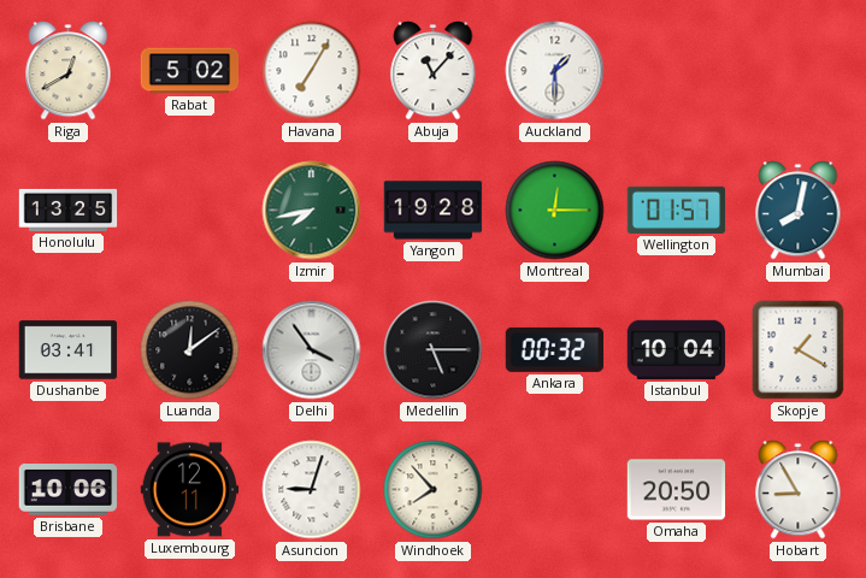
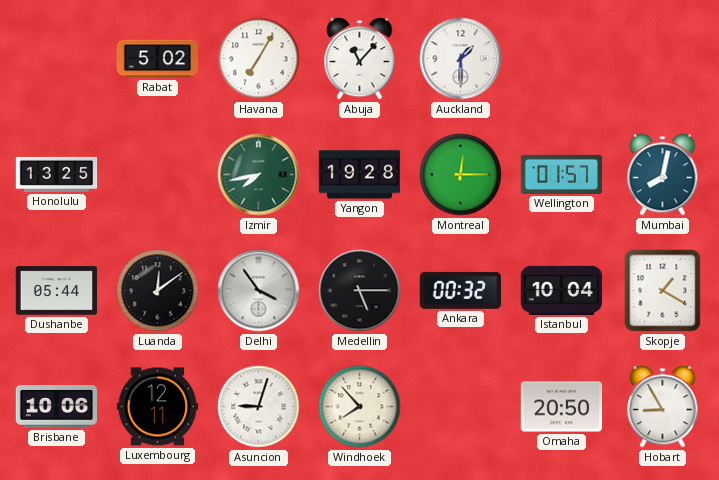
Riga: 12:40 -> none
Dushanbe: 03:41 -> 05:44
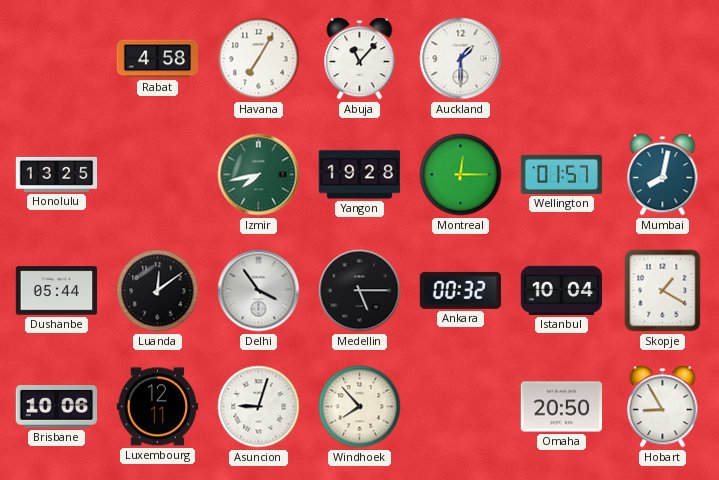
Rabat: 5:02 -> 4:58
